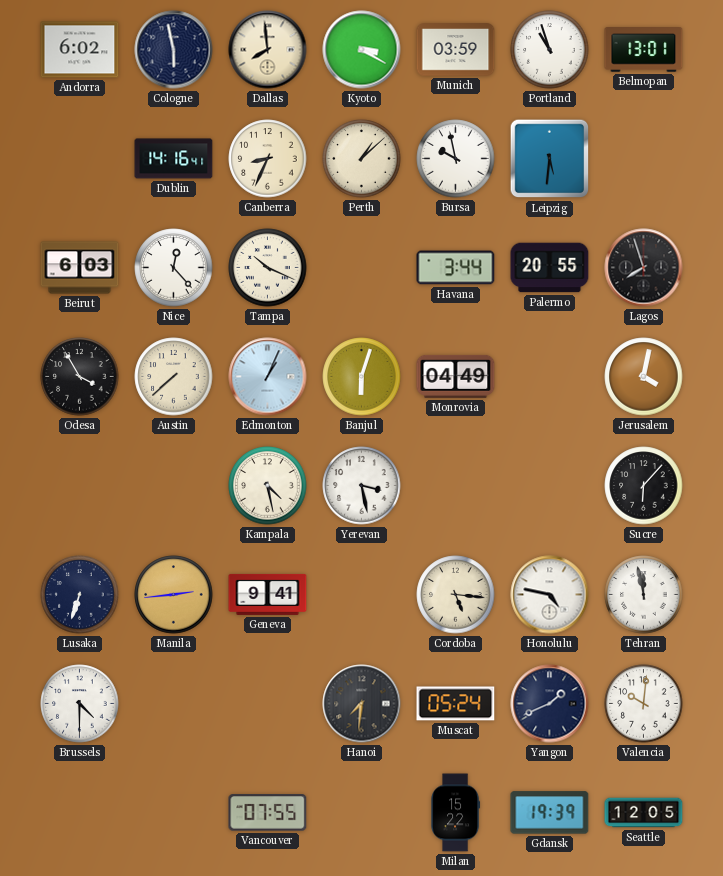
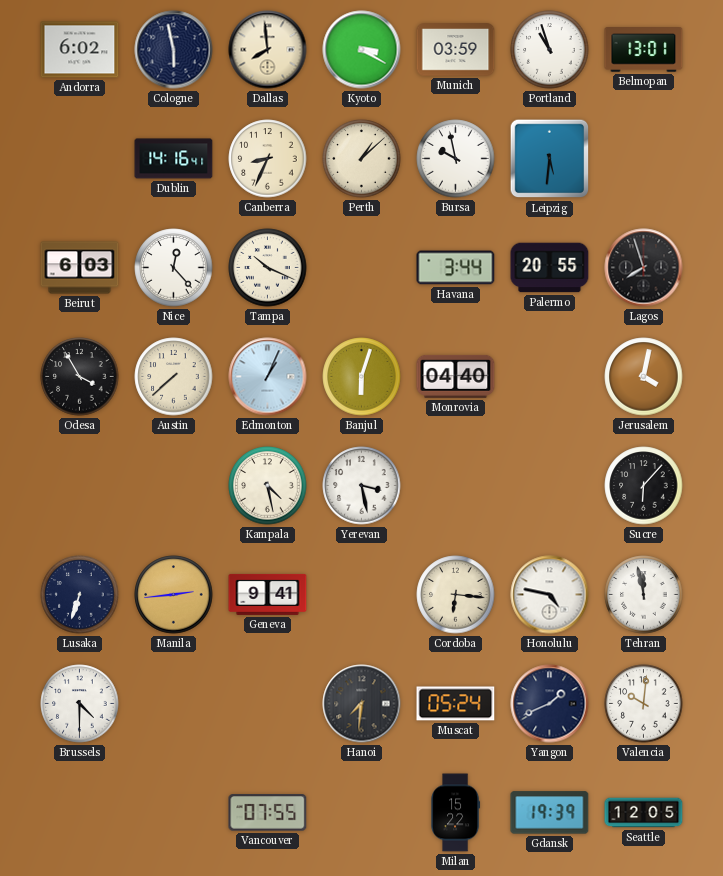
Monrovia: 04:49 -> 04:40
Cordoba: 5:16 -> 6:16
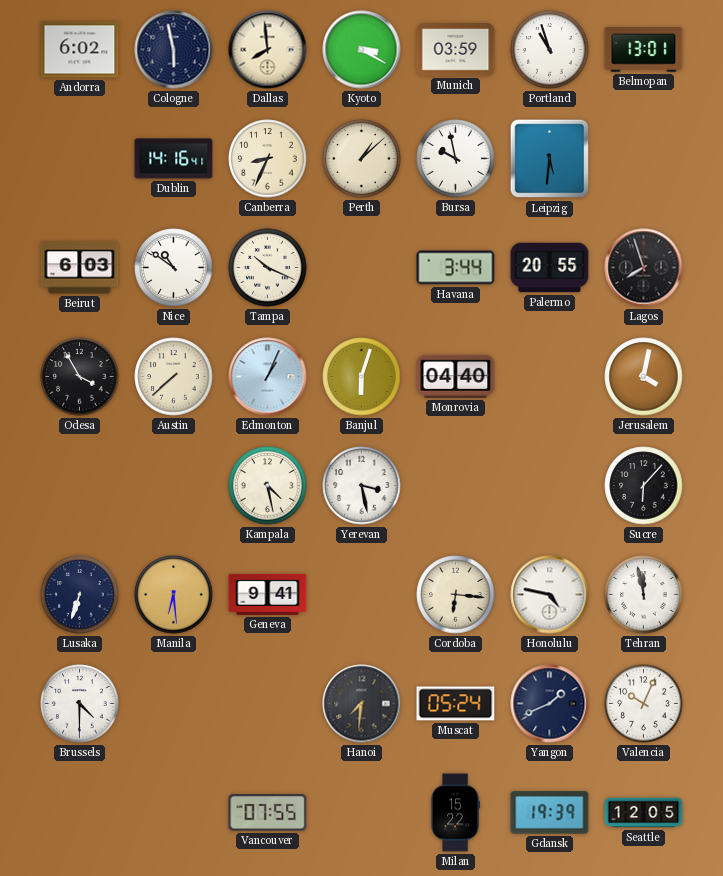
Nice: 12:23 -> 10:51
Manila: 2:44 -> 6:29
Valencia: 10:01 -> 10:04
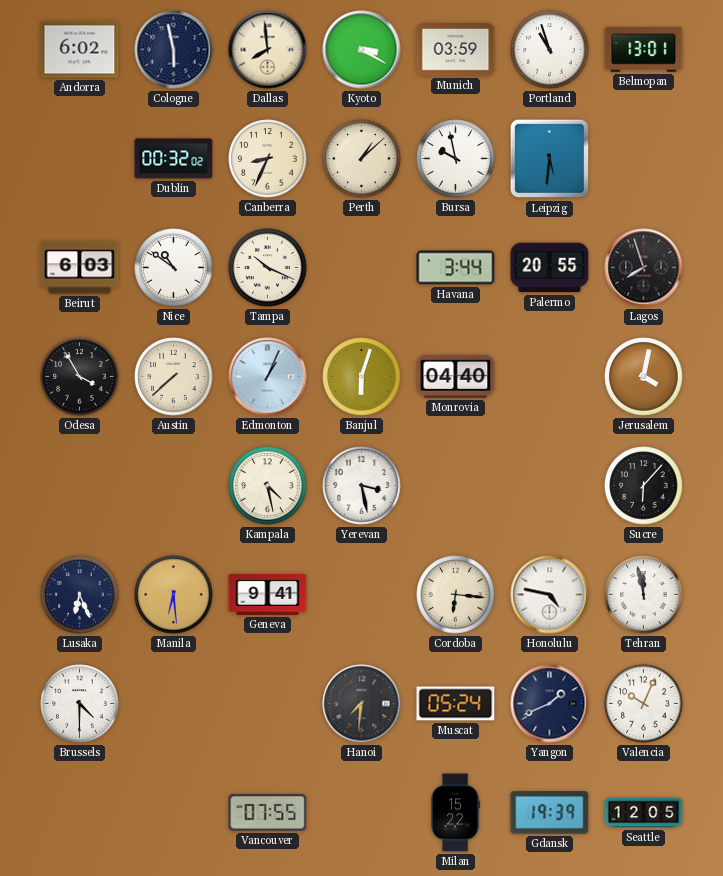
Dublin: 14:16 -> 00:32
Lusaka: 6:33 -> 6:26
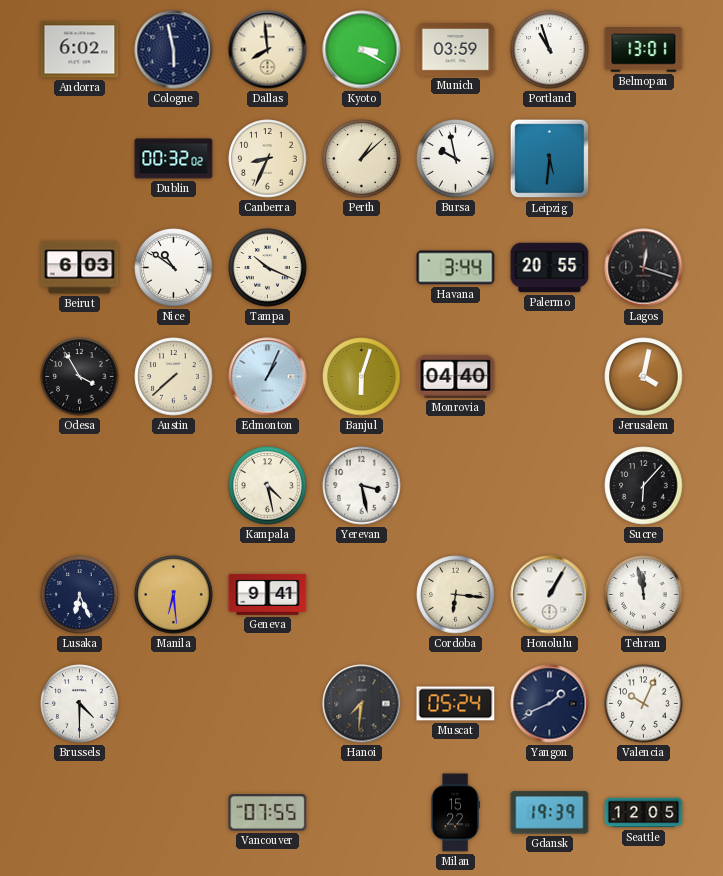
Lagos: 7:57 -> 12:18
Honolulu: 4:47 -> 1:05
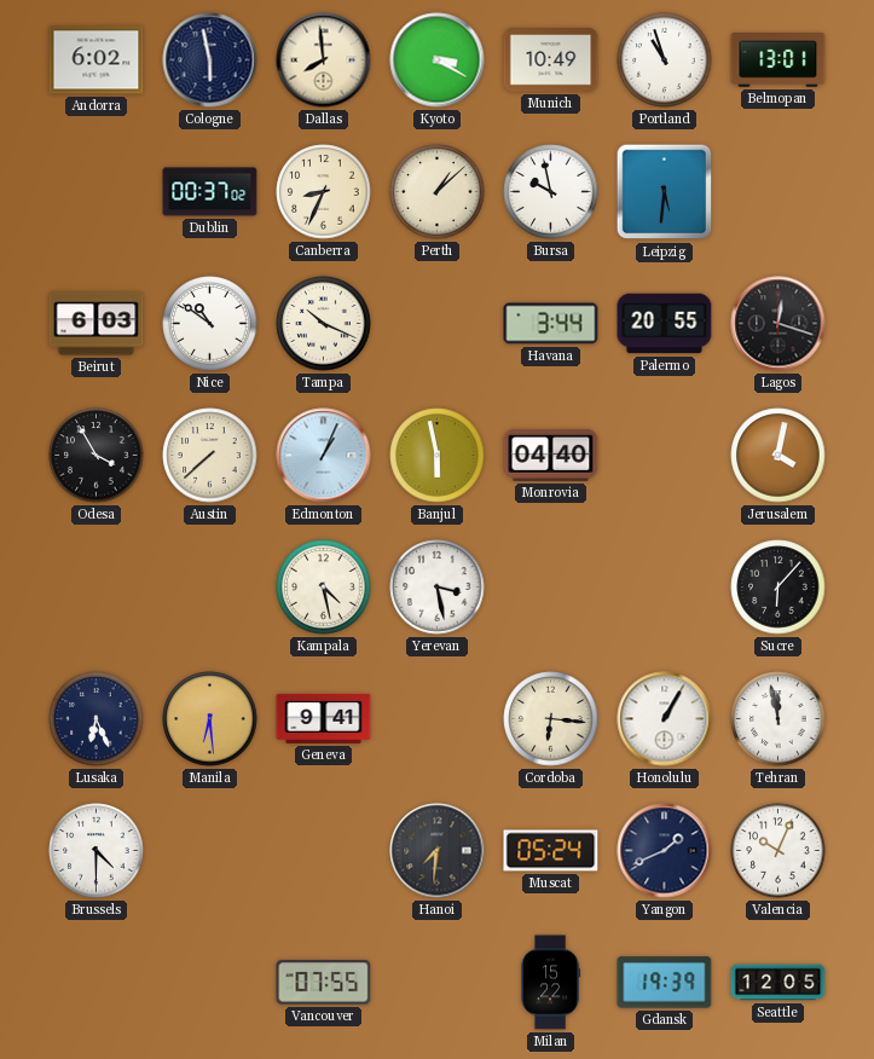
Munich: 03:59 -> 10:49
Dublin: 00:32 -> 00:37
Banjul: 6:03 -> 5:58
